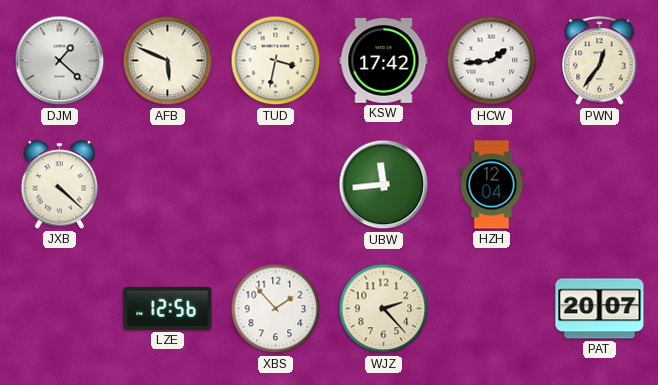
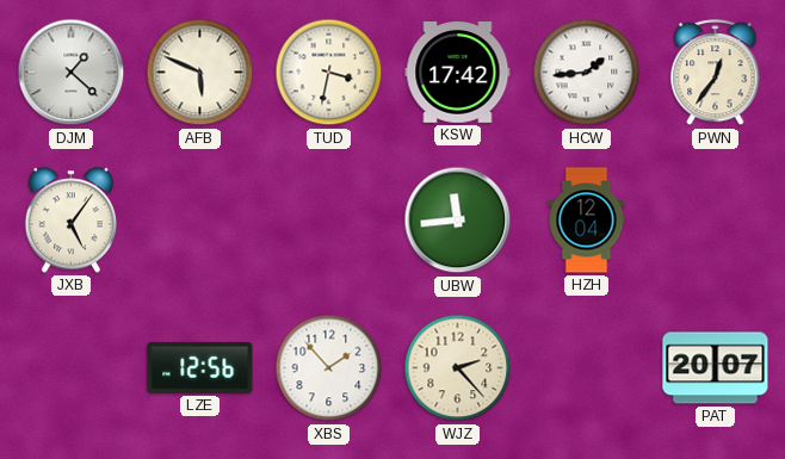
JXB: 4:22 -> 5:06
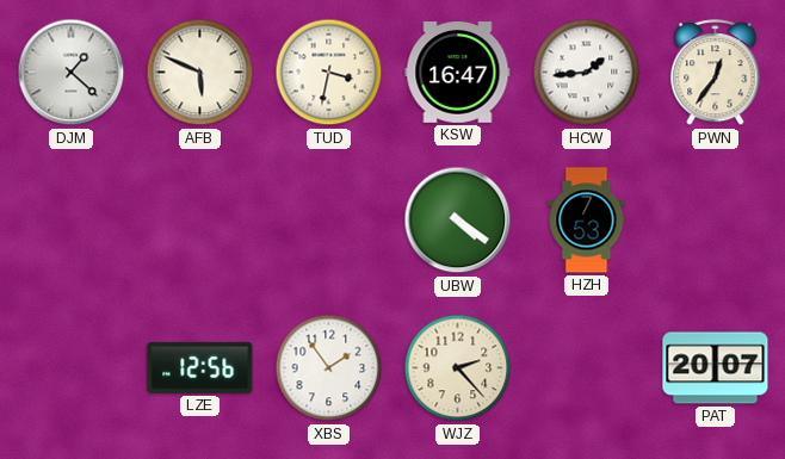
KSW: 17:42 -> 16:47
JXB: 5:06 -> none
UBW: 11:44 -> 4:21
HZH: 12:04 -> 7:53
XBS: 1:53 -> 1:54
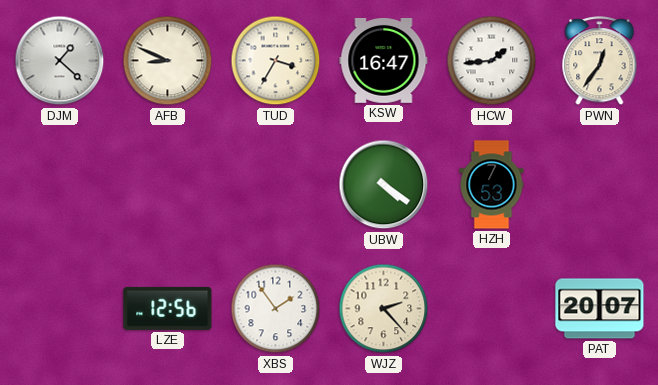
AFB: 5:49 -> 8:49
TUD: 3:32 -> 3:35
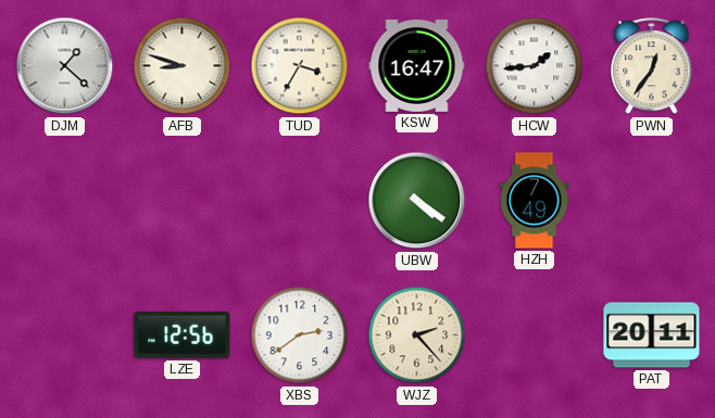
AFB: 8:49 -> 8:48
HZH: 7:53 -> 7:49
XBS: 1:54 -> 2:39
PAT: 20:07 -> 20:11
